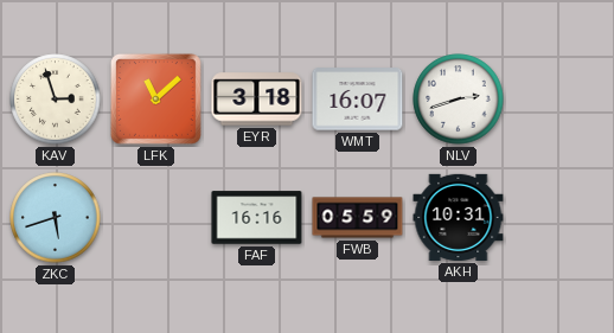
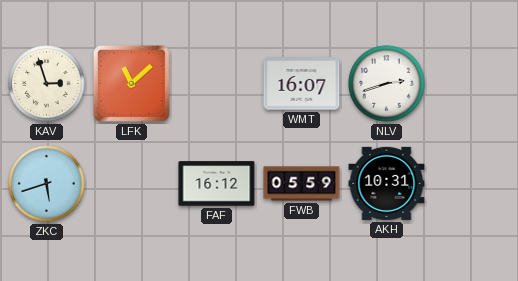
EYR: 3:18 -> none
FAF: 16:16 -> 16:12
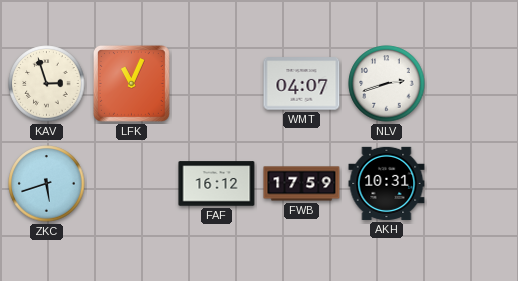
LFK: 11:08 -> 11:04
WMT: 16:07 -> 04:07
FWB: 05:59 -> 17:59
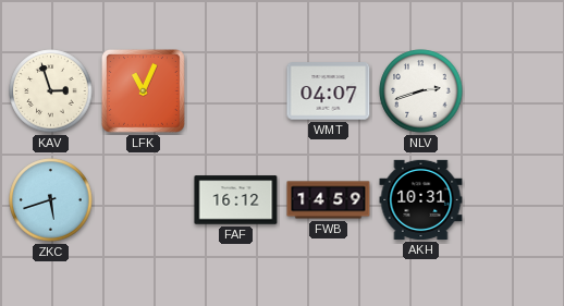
FWB: 17:59 -> 14:59
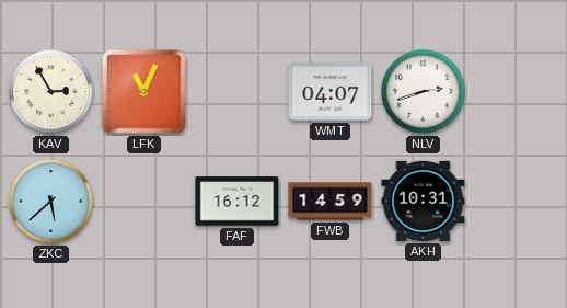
KAV: 2:57 -> 2:55
ZKC: 5:42 -> 5:38
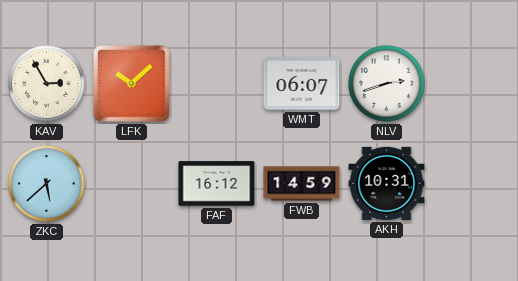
LFK: 11:04 -> 10:08
WMT: 04:07 -> 06:07
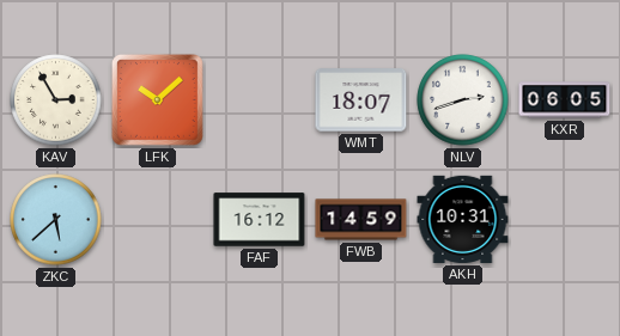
WMT: 06:07 -> 18:07
KXR: none -> 06:05
